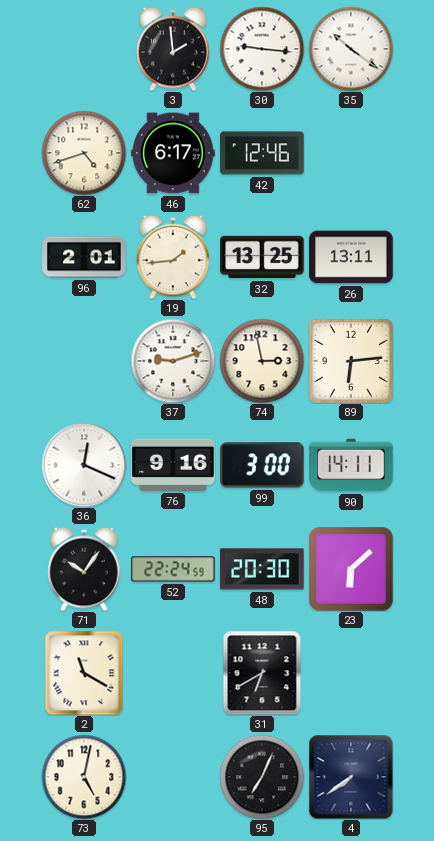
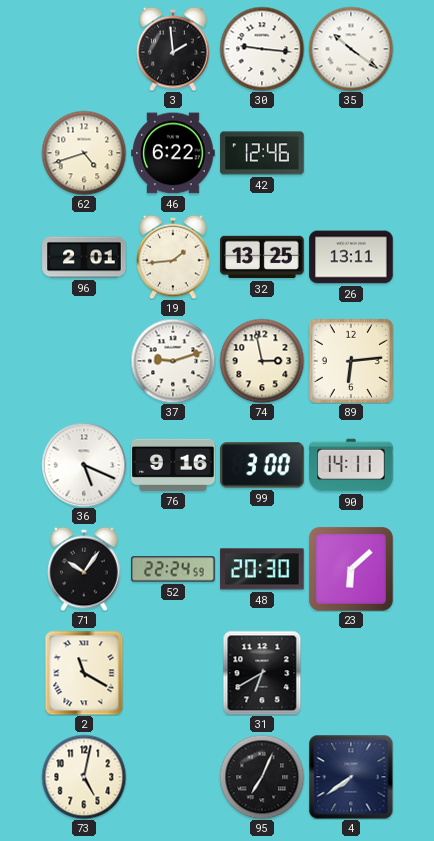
46: 6:17 -> 6:22
36: 12:19 -> 5:19
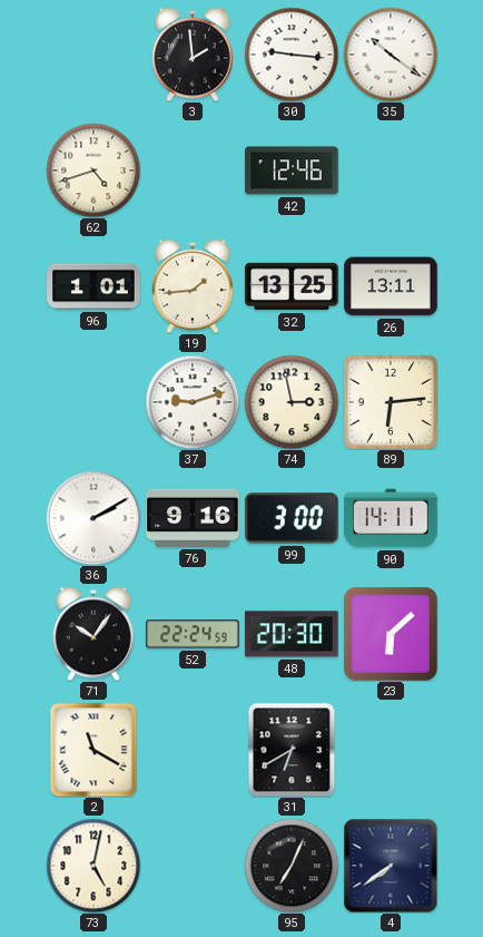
46: 6:22 -> none
96: 2:01 -> 1:01
36: 5:19 -> 2:10
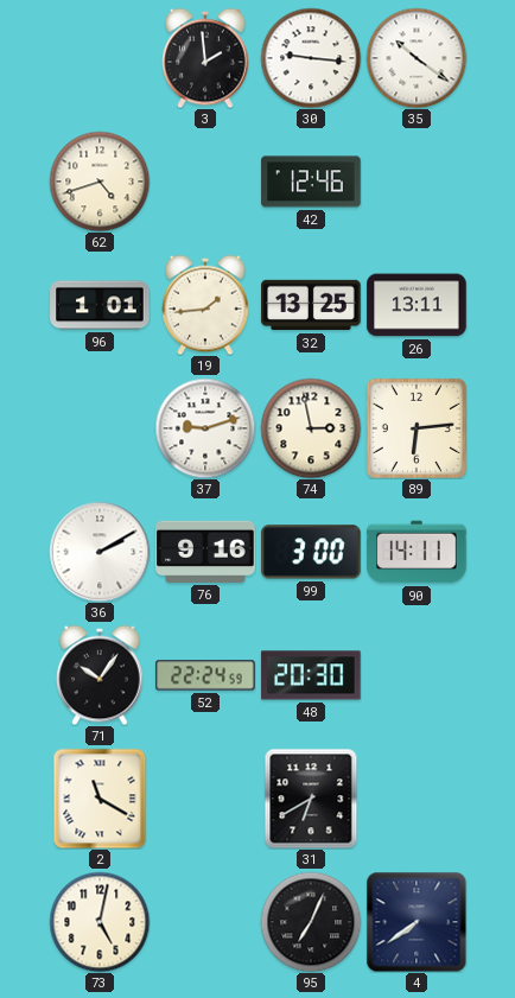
23: 6:08 -> none
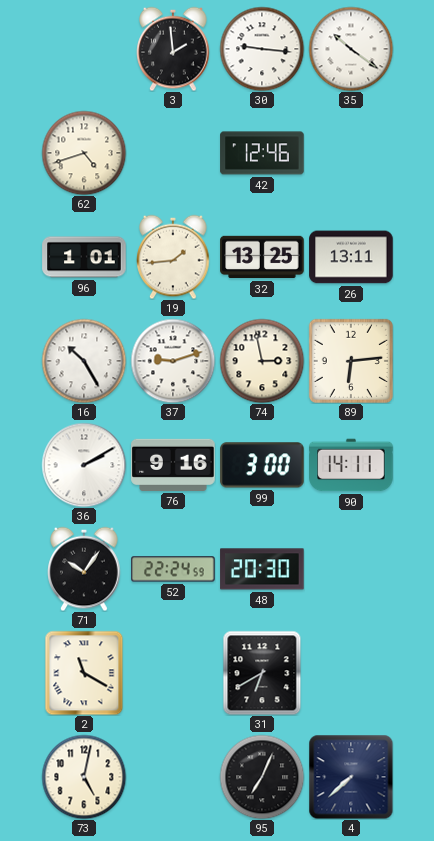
16: none -> 10:25
4: 7:39 -> 7:38
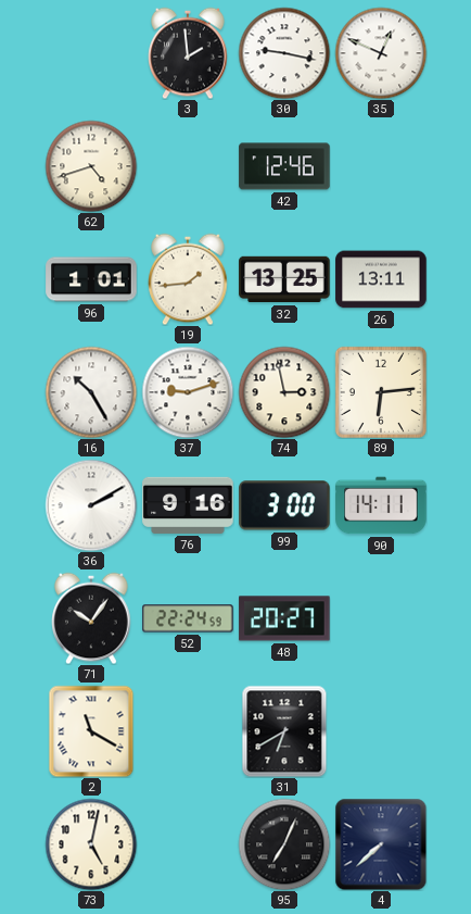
30: 9:16 -> 9:17
35: 10:21 -> 12:49
48: 20:30 -> 20:27
